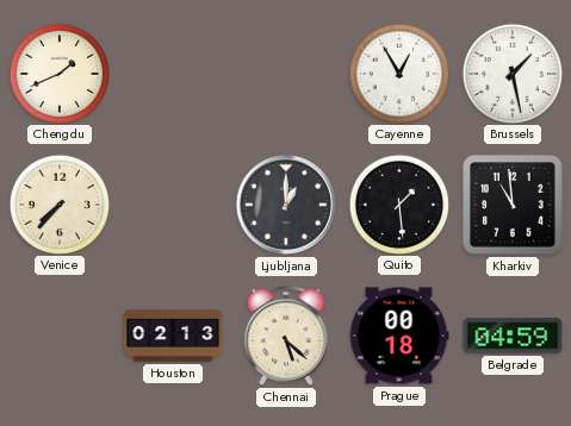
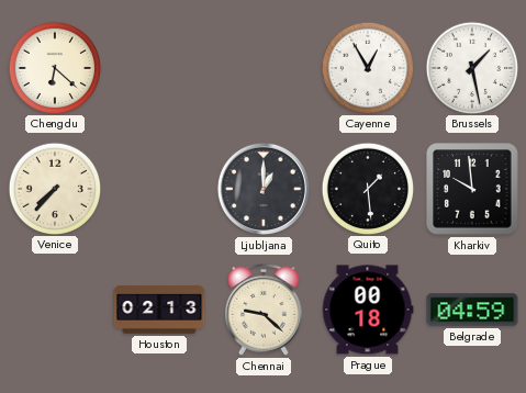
Chengdu: 1:41 -> 6:22
Kharkiv: 10:59 -> 9:59
Chennai: 5:22 -> 9:22
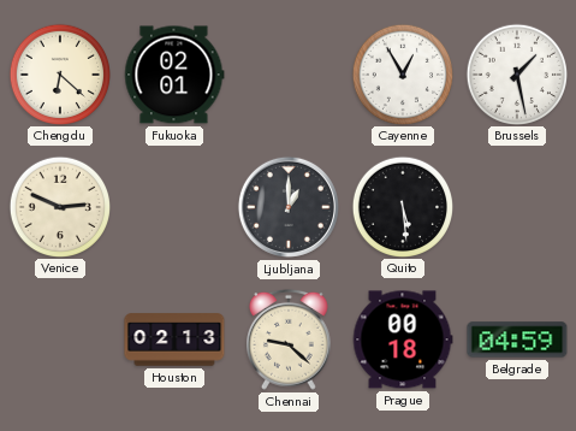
Fukuoka: none -> 02:01
Venice: 7:37 -> 2:49
Quito: 1:29 -> 5:29
Kharkiv: 9:59 -> none
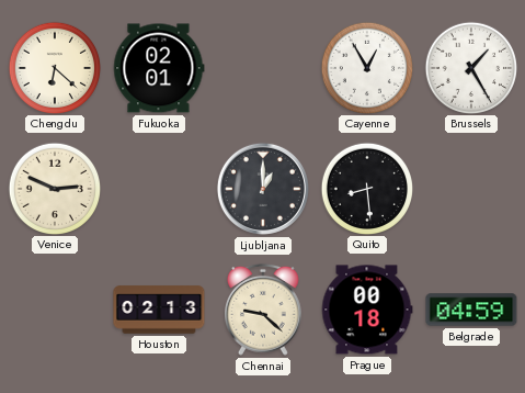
Brussels: 1:28 -> 1:25
Quito: 5:29 -> 8:29
